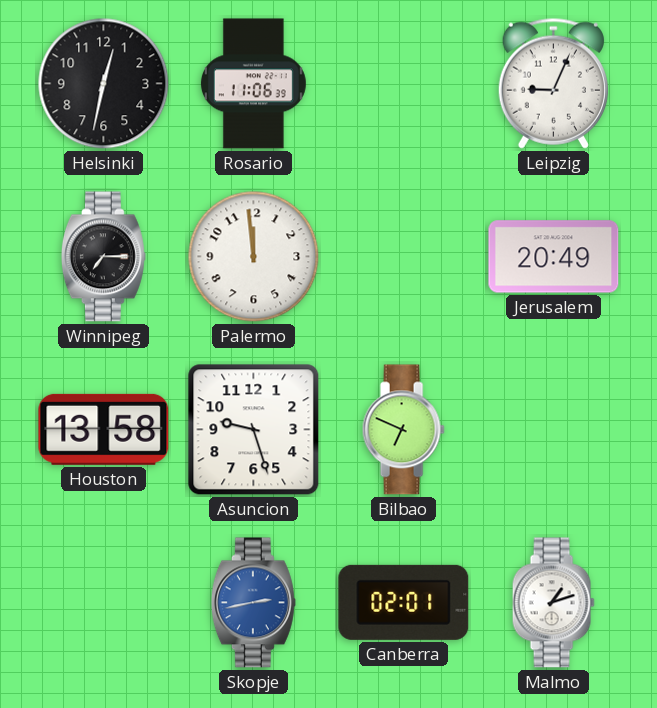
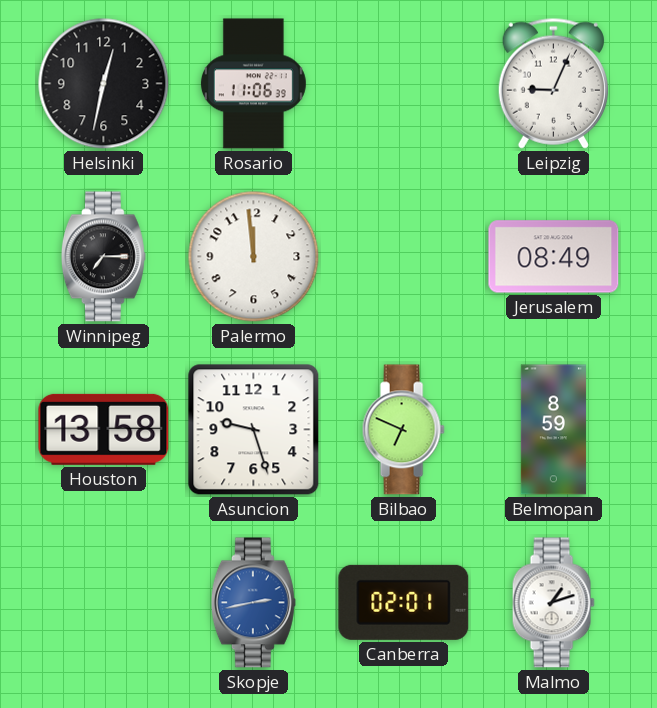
Jerusalem: 20:49 -> 08:49
Belmopan: none -> 8:59
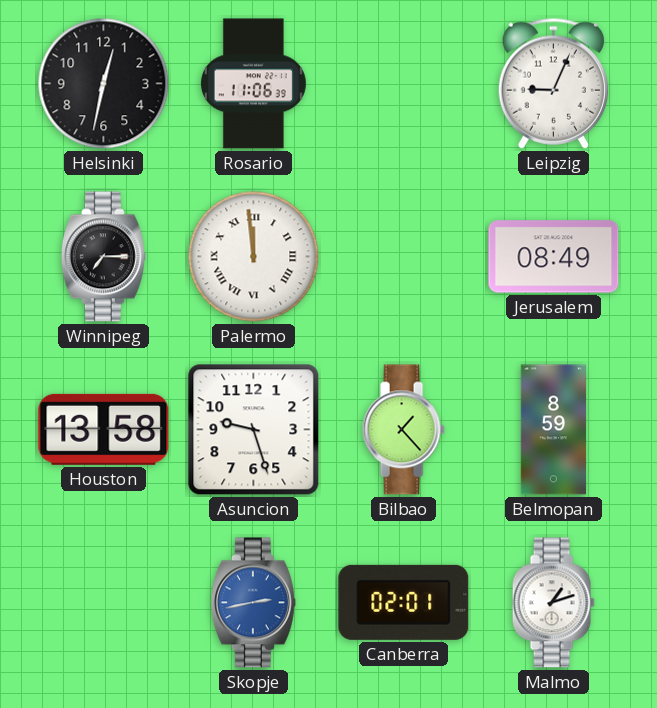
Palermo numerals: Arabic -> Roman
Bilbao: 6:49 -> 1:23
